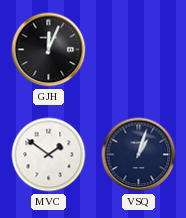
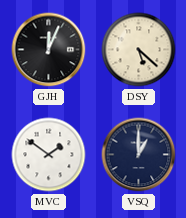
DSY: none -> 5:22
VSQ: 1:03 -> 1:00
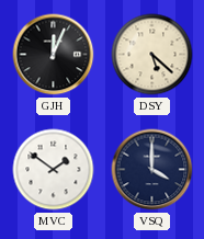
VSQ: 1:00 -> 4:00
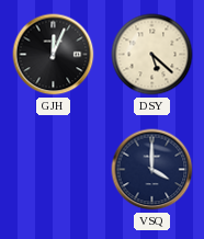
MVC: 1:51 -> none
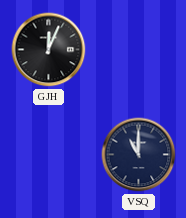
DSY: 5:22 -> none
VSQ: 4:00 -> 11:00
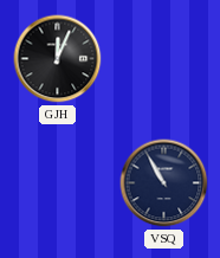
VSQ: 11:00 -> 10:55
